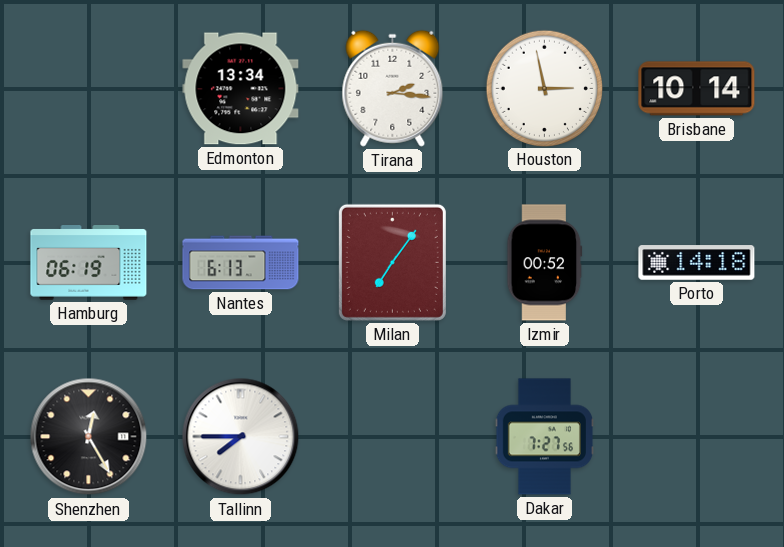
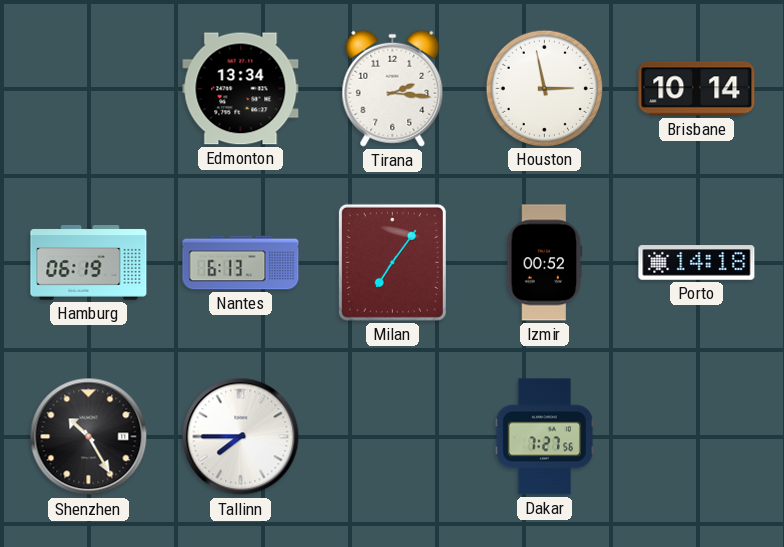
Shenzhen: 12:25 -> 10:25
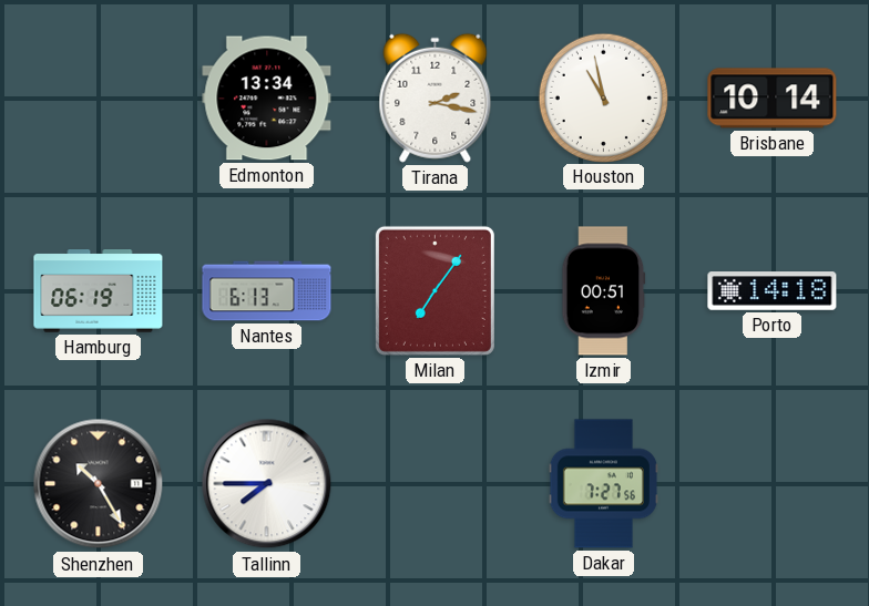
Tirana: 2:16 -> 2:17
Houston: 2:58 -> 10:58
Izmir: 00:52 -> 00:51
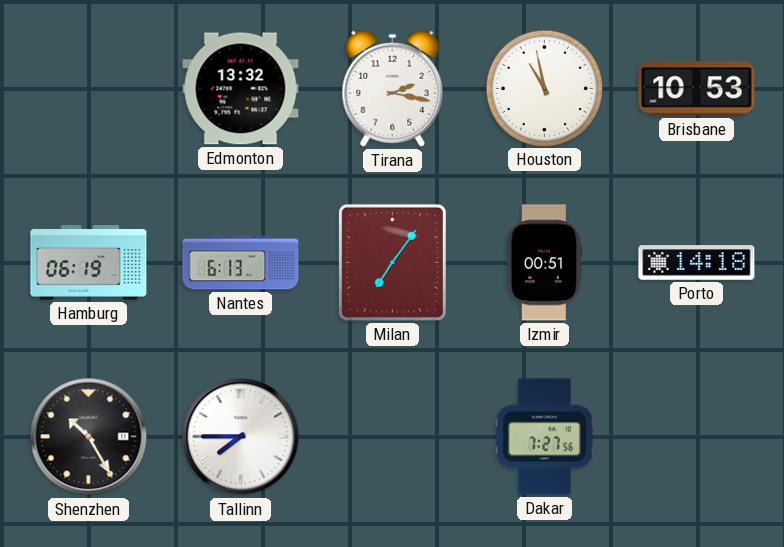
Edmonton: 13:34 -> 13:32
Brisbane: 10:14 -> 10:53
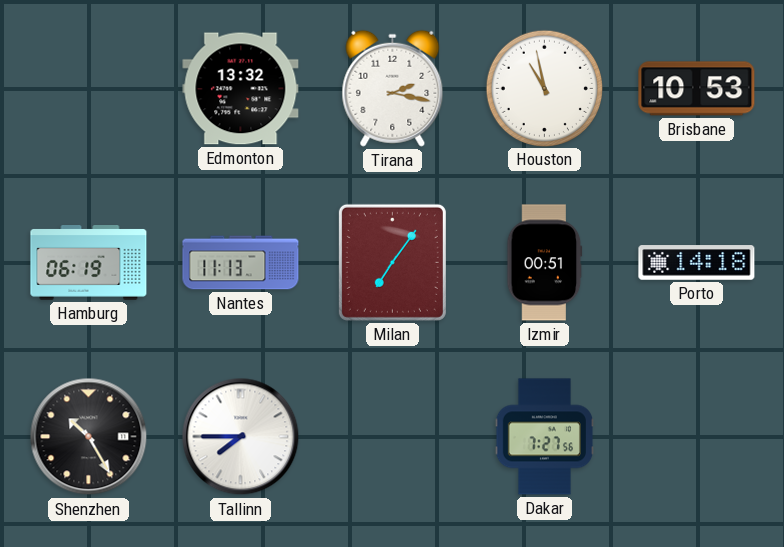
Nantes: 6:13 -> 11:13
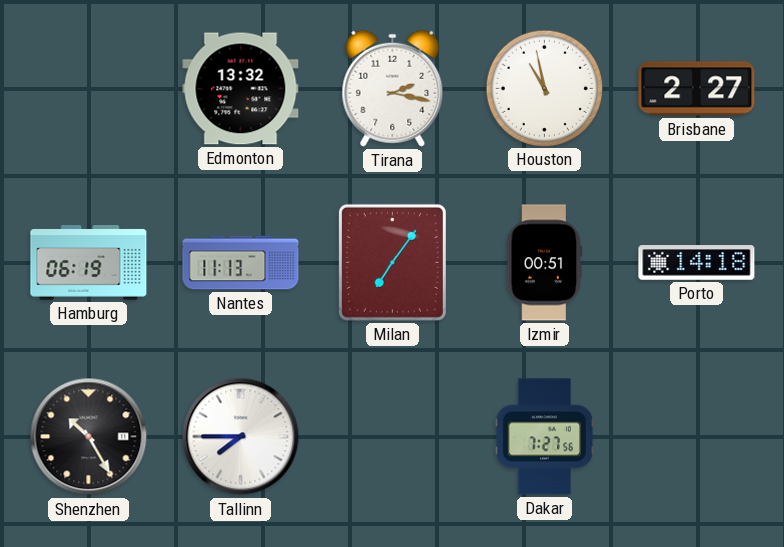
Brisbane: 10:53 -> 2:27
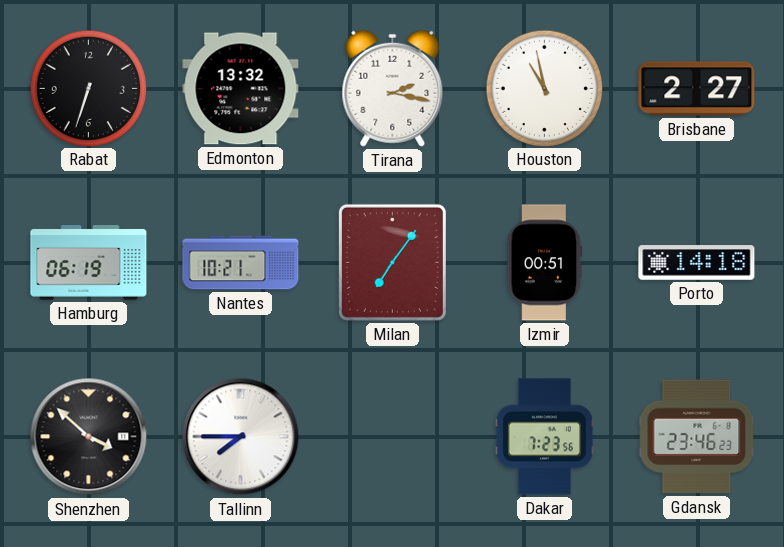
Rabat: none -> 6:33
Nantes: 11:13 -> 10:21
Shenzhen: 10:25 -> 3:52
Dakar: 7:27 -> 7:23
Gdansk: none -> 23:46
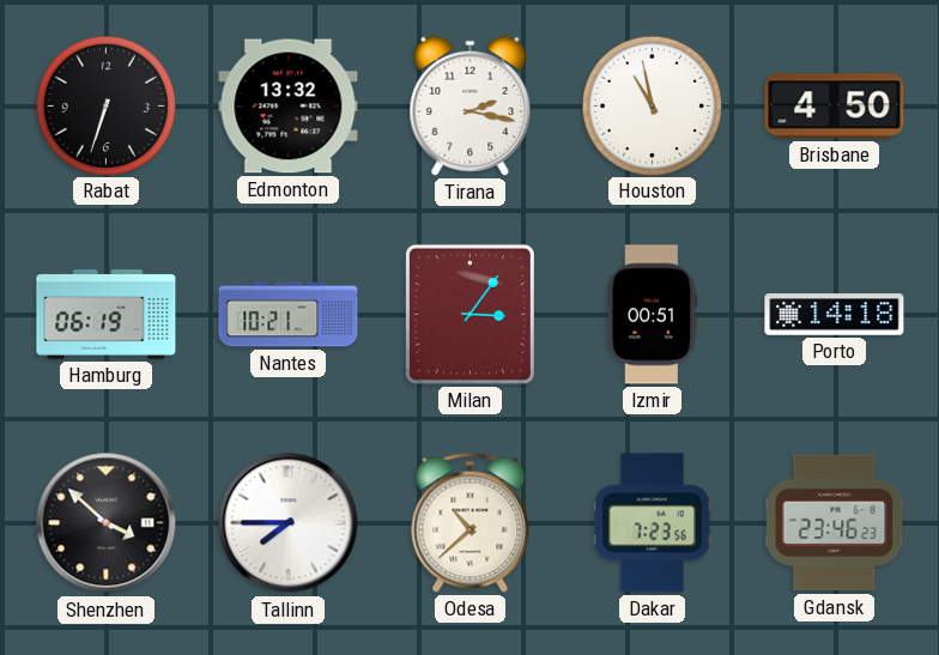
Brisbane: 2:27 -> 4:50
Milan: 7:06 -> 3:06
Odesa: none -> 10:38
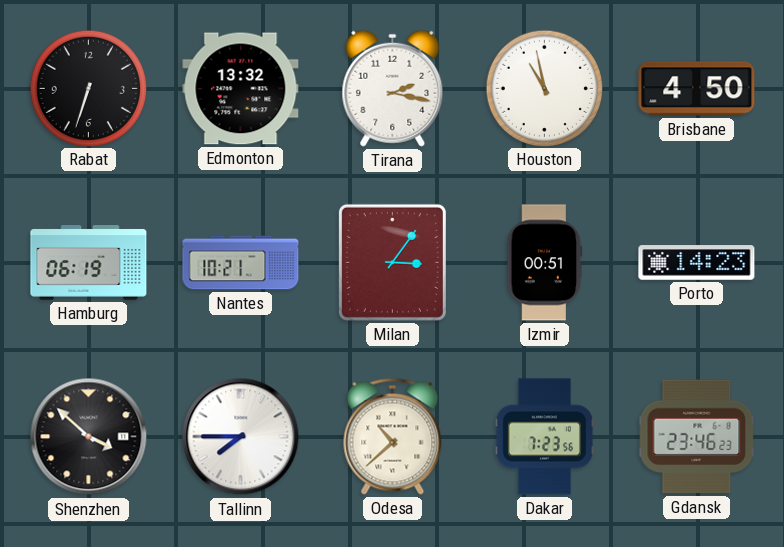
Porto: 14:18 -> 14:23
